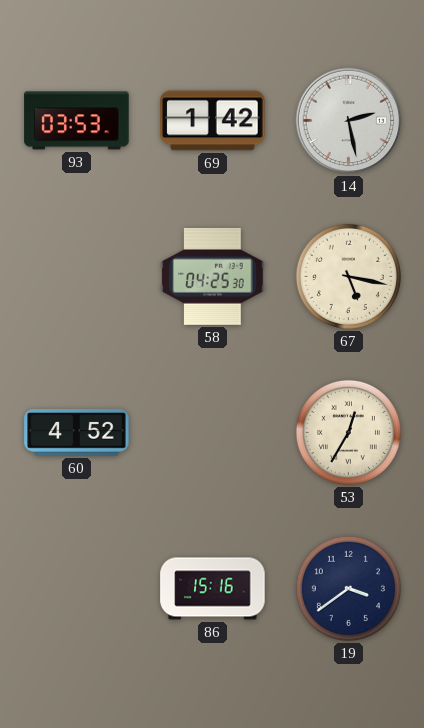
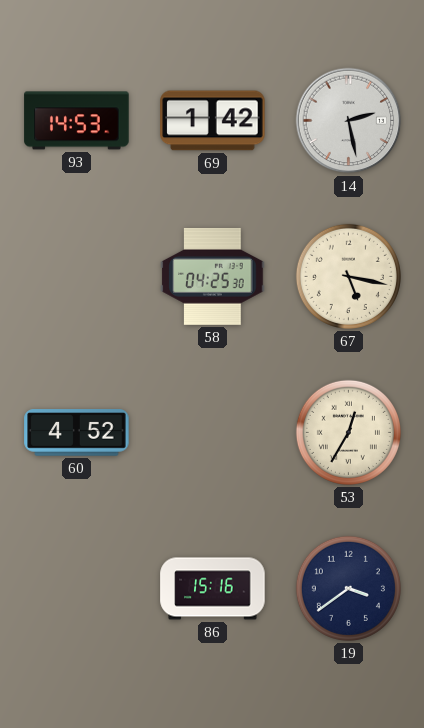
93: 03:53 -> 14:53
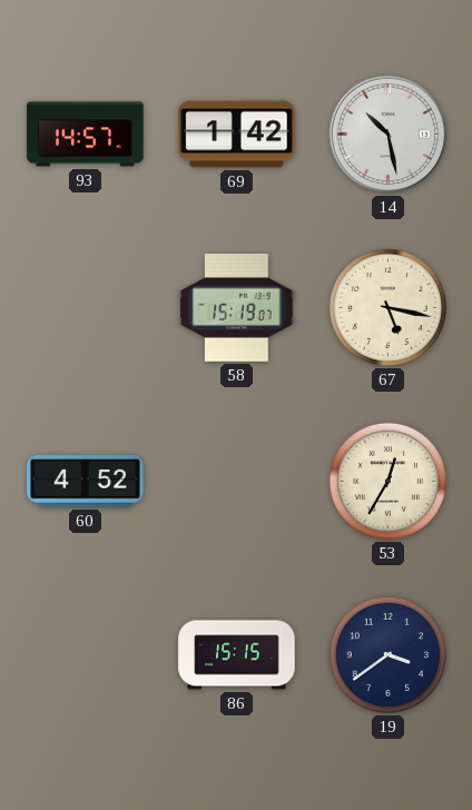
93: 14:53 -> 14:57
14: 2:28 -> 10:28
58: 04:25 -> 15:19
86: 15:16 -> 15:15
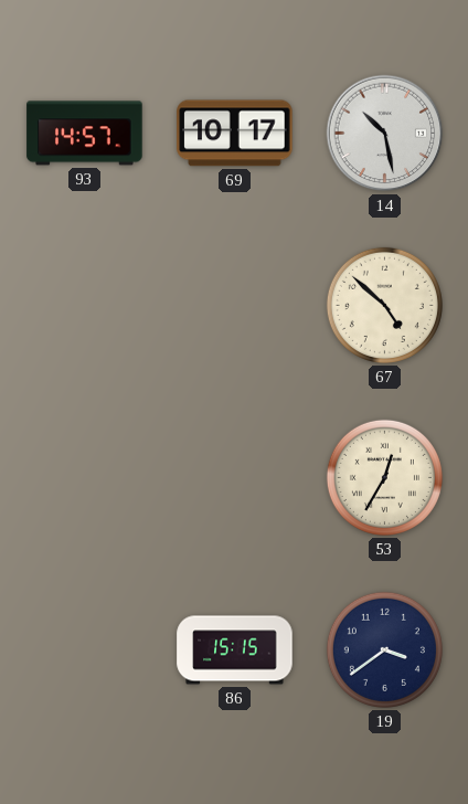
69: 1:42 -> 10:17
58: 15:19 -> none
67: 5:17 -> 4:52
60: 4:52 -> none
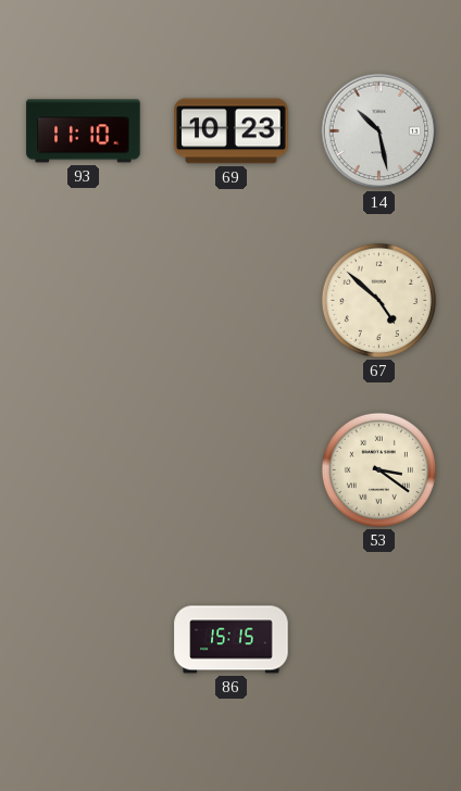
93: 14:57 -> 11:10
69: 10:17 -> 10:23
53: 12:35 -> 3:21
19: 3:39 -> none
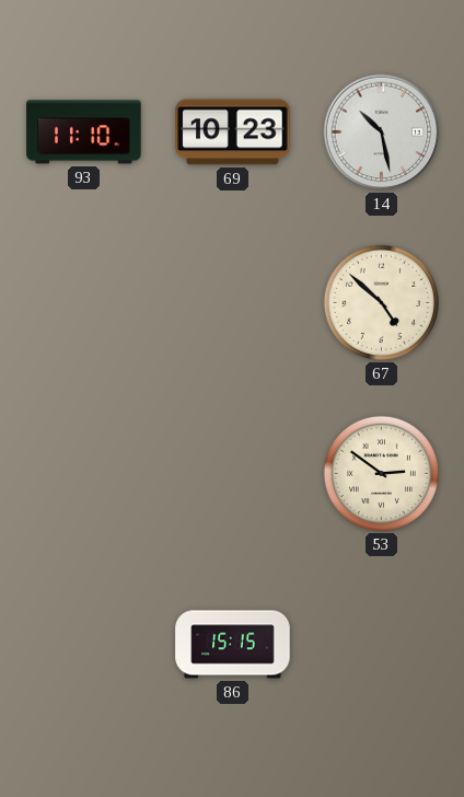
53: 3:21 -> 2:51
